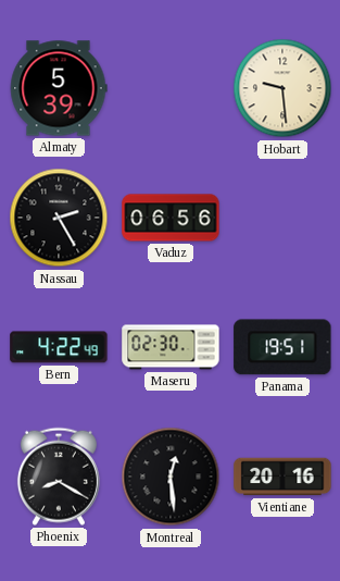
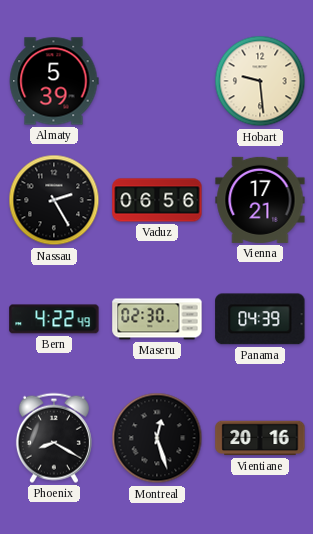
Vienna: none -> 17:21
Panama: 19:51 -> 04:39
Montreal: 12:29 -> 12:27
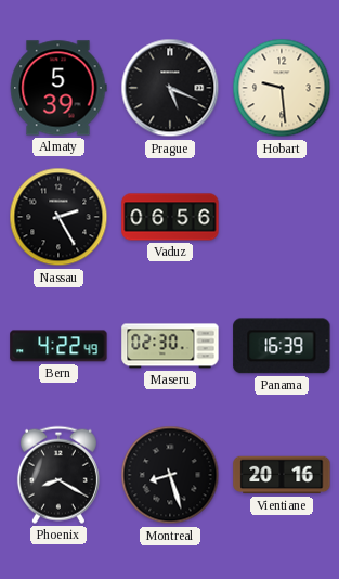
Prague: none -> 5:19
Vienna: 17:21 -> none
Panama: 04:39 -> 16:39
Montreal: 12:27 -> 8:27
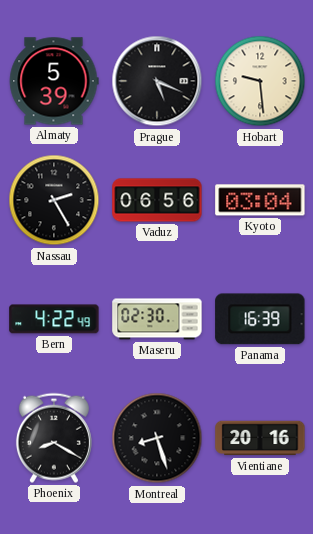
Kyoto: none -> 03:04
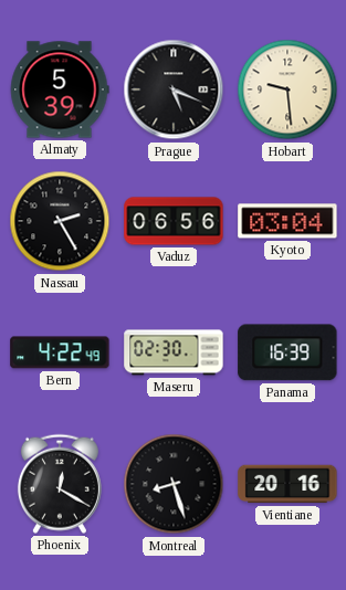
Phoenix: 8:20 -> 12:20
